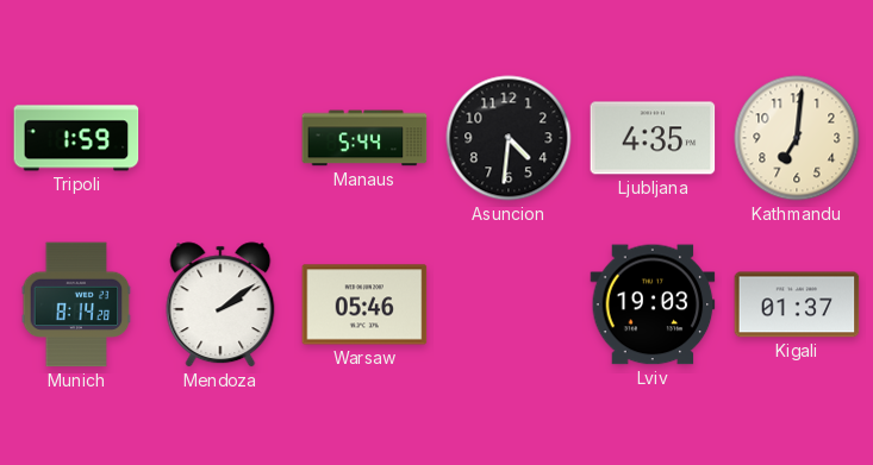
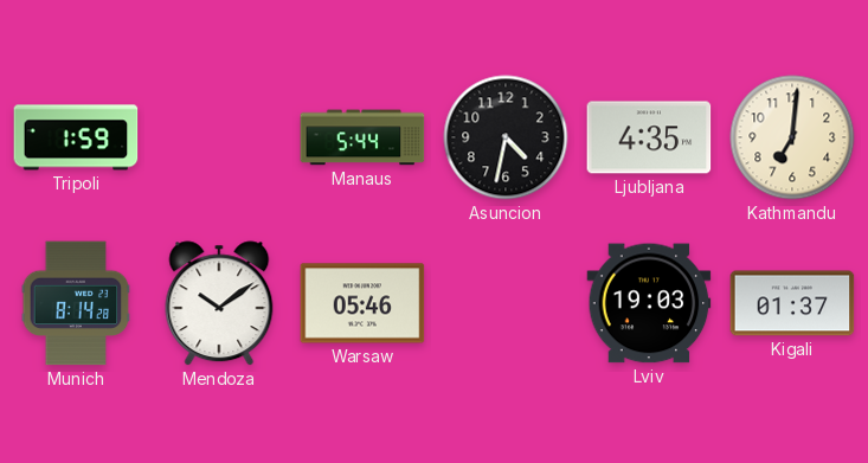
Asuncion: 4:31 -> 4:32
Mendoza: 2:09 -> 10:09
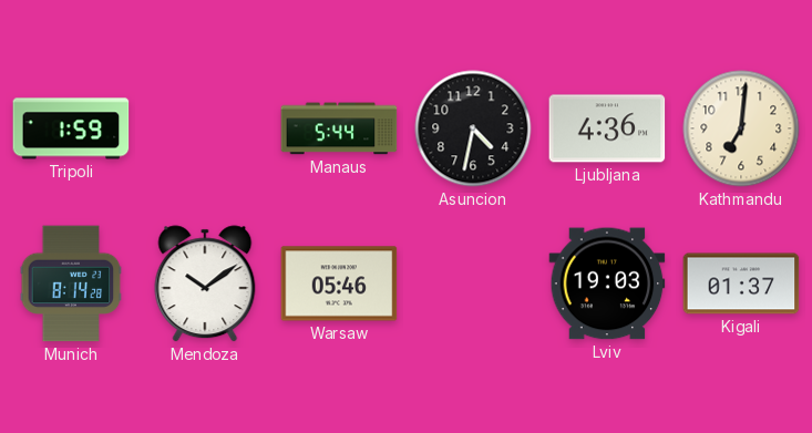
Ljubljana: 4:35 -> 4:36
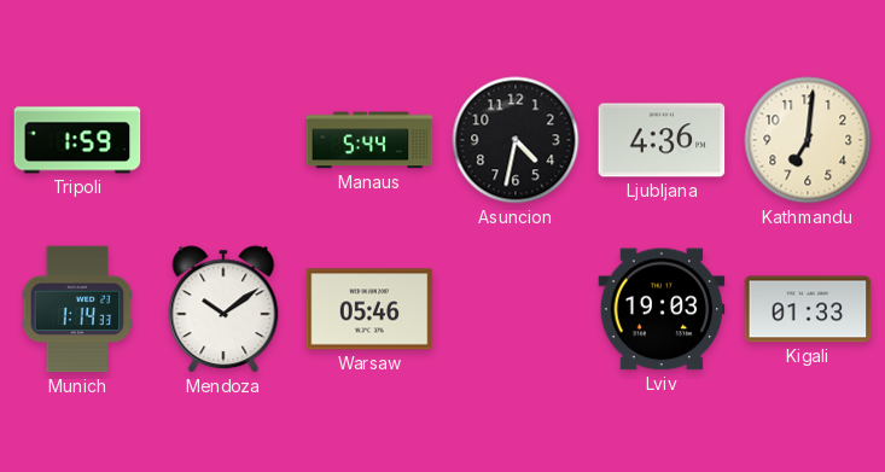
Munich: 8:14 -> 1:14
Kigali: 01:37 -> 01:33
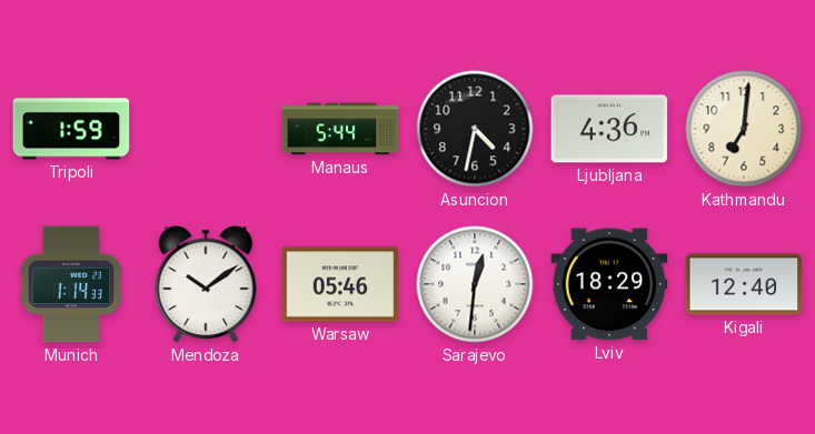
Sarajevo: none -> 12:31
Lviv: 19:03 -> 18:29
Kigali: 01:33 -> 12:40
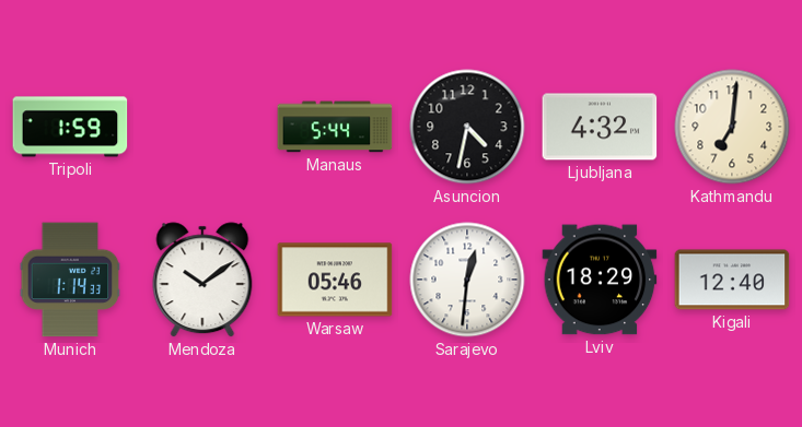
Ljubljana: 4:36 -> 4:32
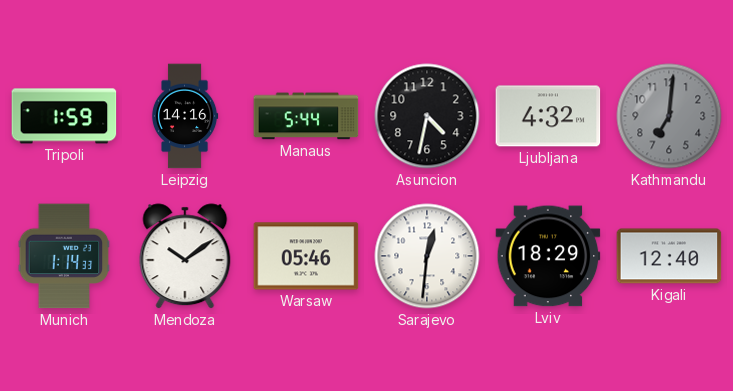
Leipzig: none -> 14:16
Kathmandu dial: cream -> grey
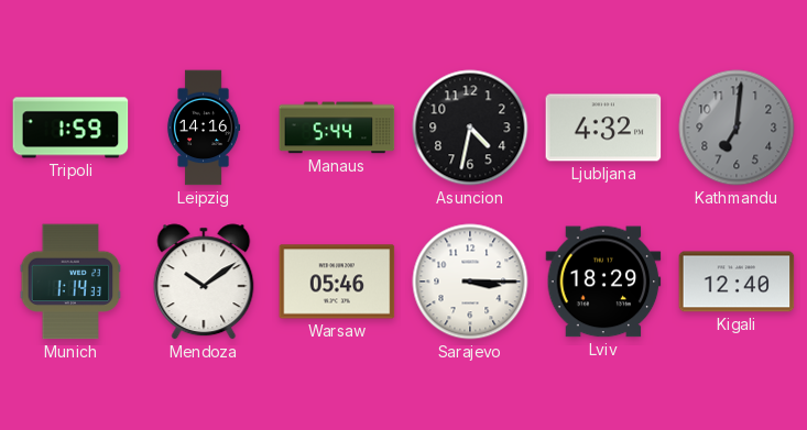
Sarajevo: 12:31 -> 3:15
